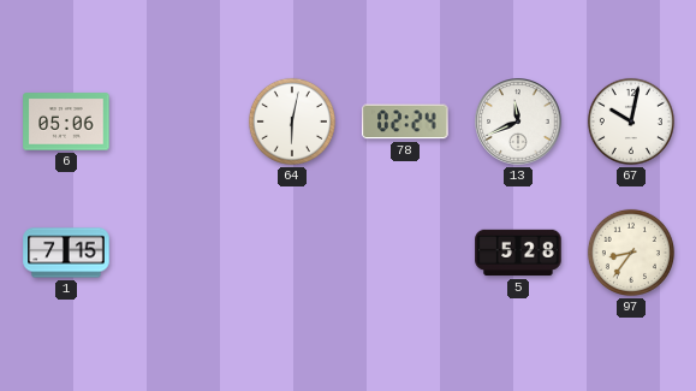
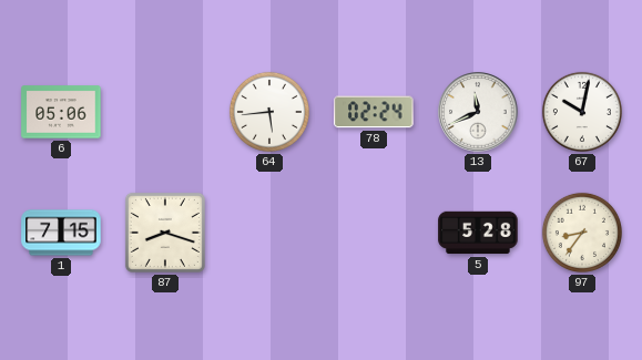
64: 6:02 -> 5:44
87: none -> 8:18
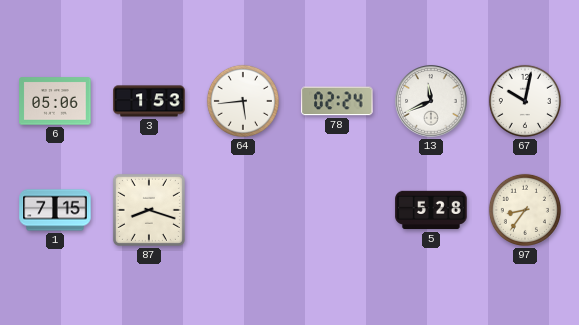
3: none -> 1:53
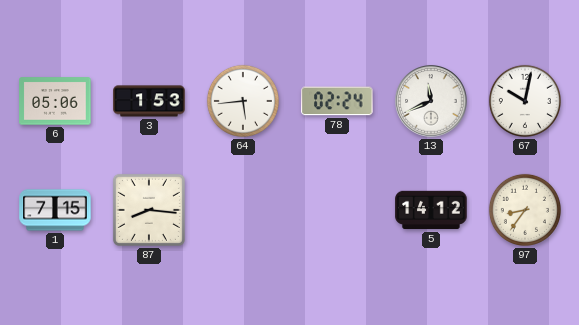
87: 8:18 -> 8:16
5: 5:28 -> 14:12
